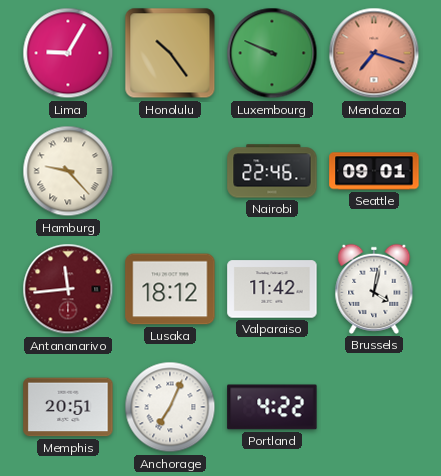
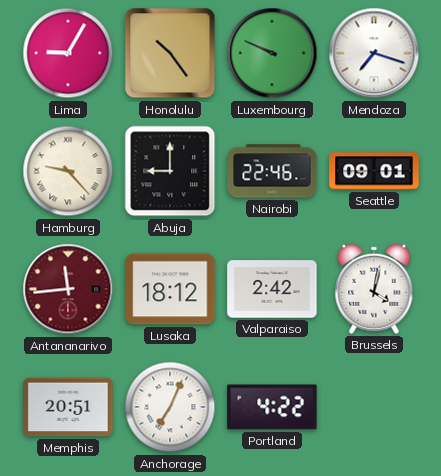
Mendoza dial: salmon -> white
Abuja: none -> 9:00
Valparaiso: 11:42 -> 2:42
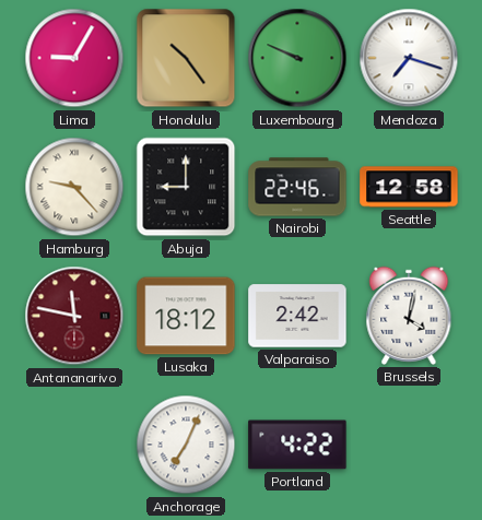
Seattle: 09:01 -> 12:58
Antananarivo: 11:44 -> 11:47
Memphis: 20:51 -> none
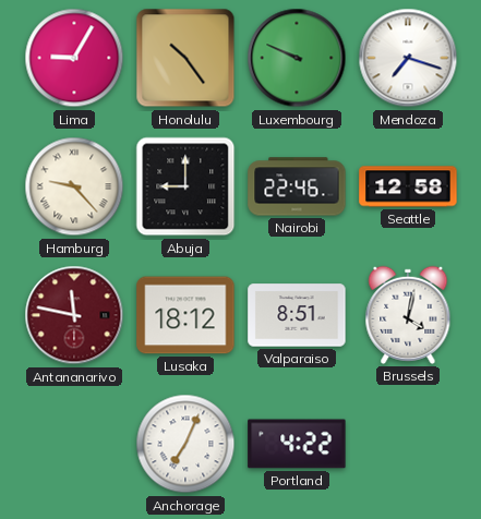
Valparaiso: 2:42 -> 8:51
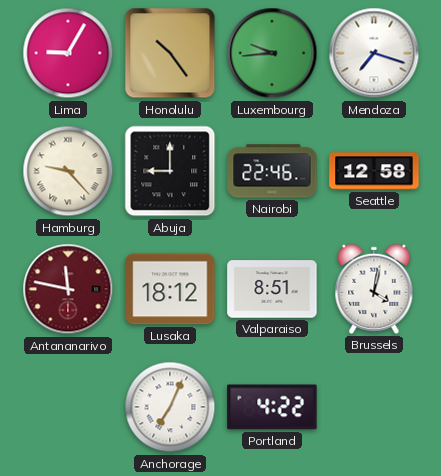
Luxembourg: 9:49 -> 9:44
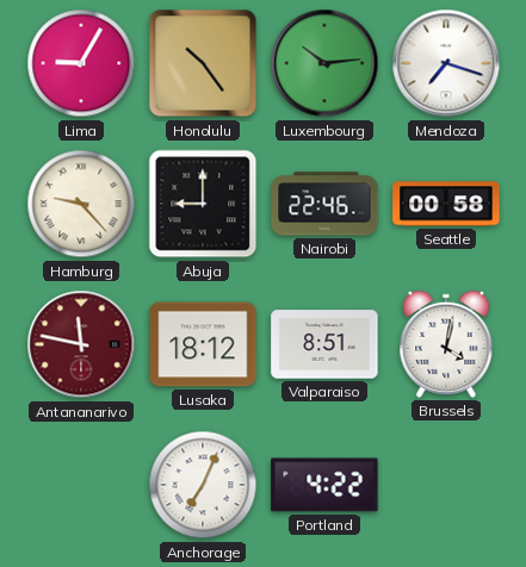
Luxembourg: 9:44 -> 10:14
Seattle: 12:58 -> 00:58
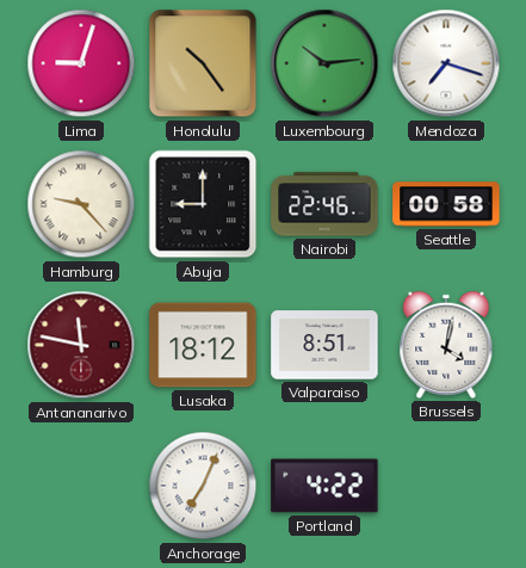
Lima: 9:05 -> 9:03
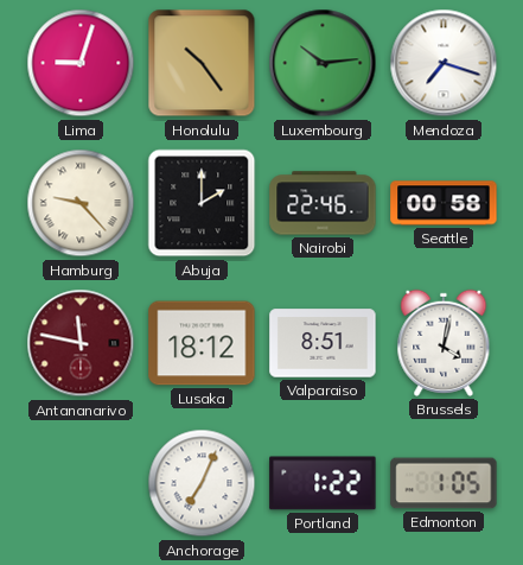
Abuja: 9:00 -> 2:00
Portland: 4:22 -> 1:22
Edmonton: none -> 1:05
